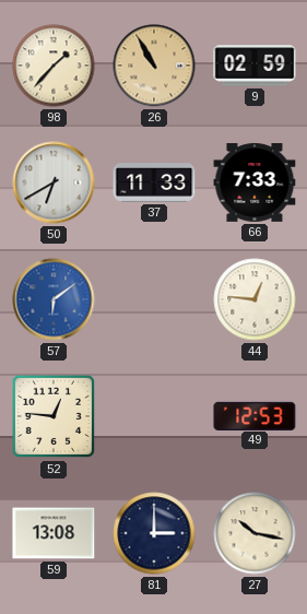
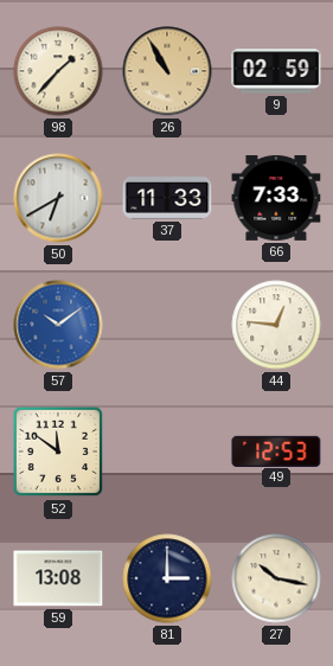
57: 6:09 -> 10:09
52: 12:46 -> 11:51
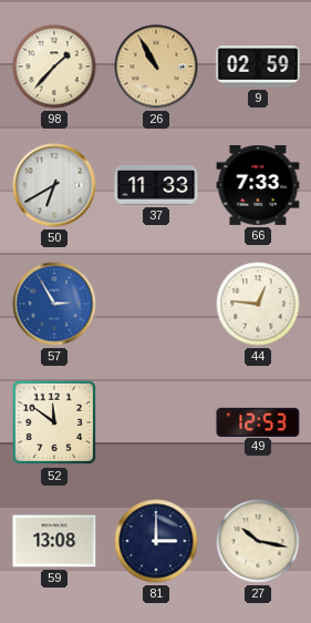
57: 10:09 -> 2:55
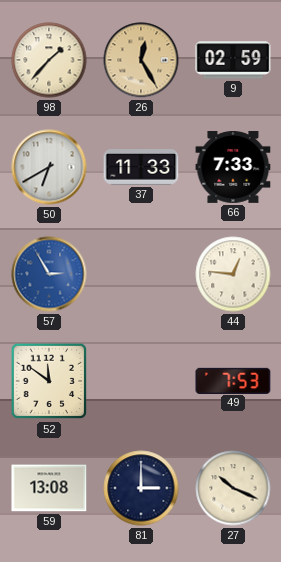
26: 10:55 -> 12:25
49: 12:53 -> 7:53
27: 10:17 -> 10:19
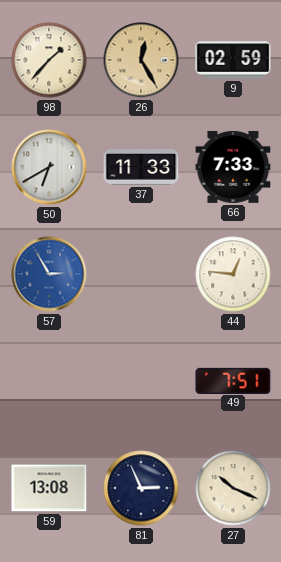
52: 11:51 -> none
49: 7:53 -> 7:51
81: 3:00 -> 2:56
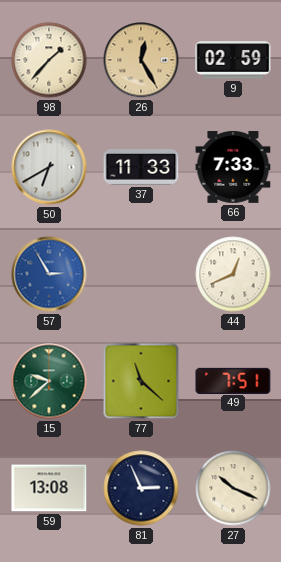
44: 12:46 -> 12:41
15: none -> 9:38
77: none -> 11:22
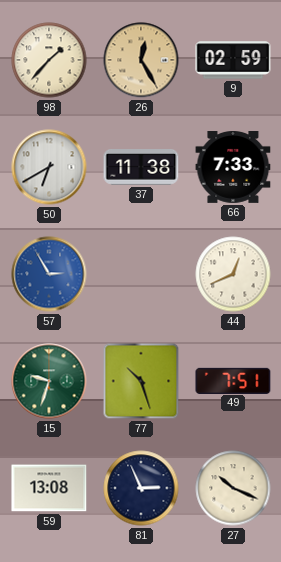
37: 11:33 -> 11:38
15: 9:38 -> 9:33
77: 11:22 -> 10:27
